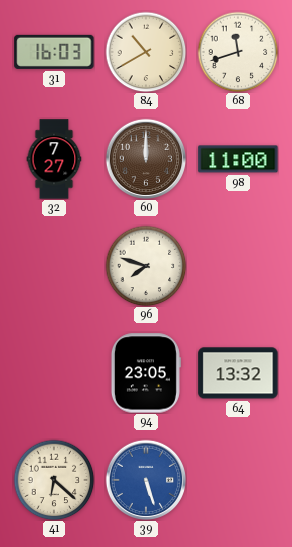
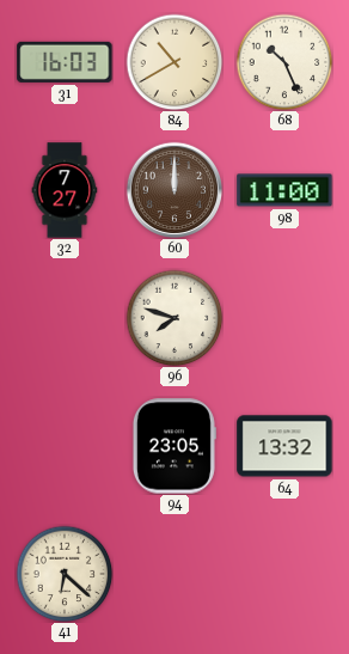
68: 11:42 -> 10:26
39: 5:27 -> none
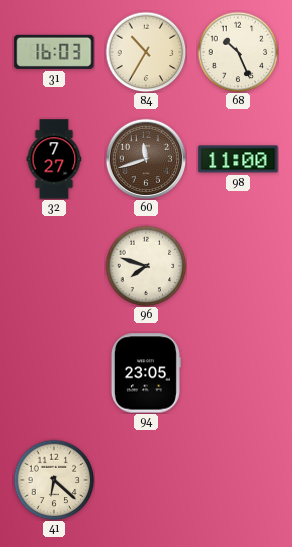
84: 10:40 -> 10:35
60: 12:00 -> 11:42
64: 13:32 -> none
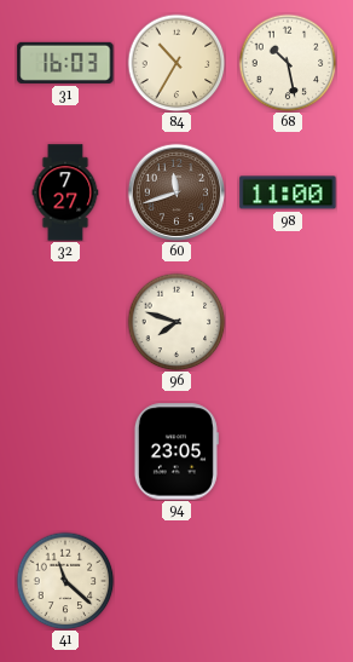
68: 10:26 -> 10:28
41: 6:22 -> 11:22
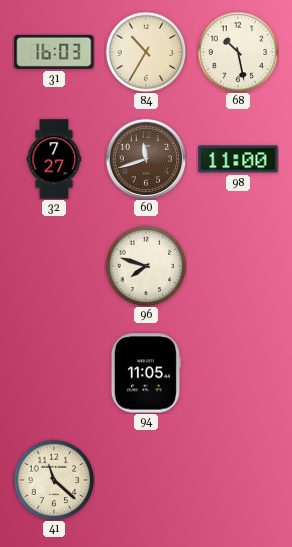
94: 23:05 -> 11:05
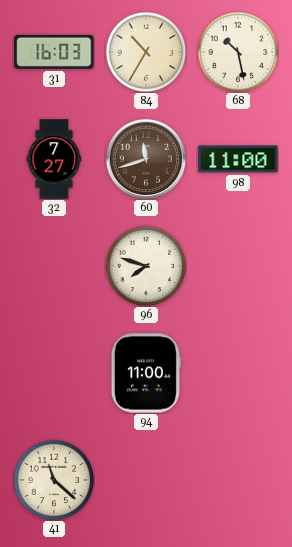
94: 11:05 -> 11:00
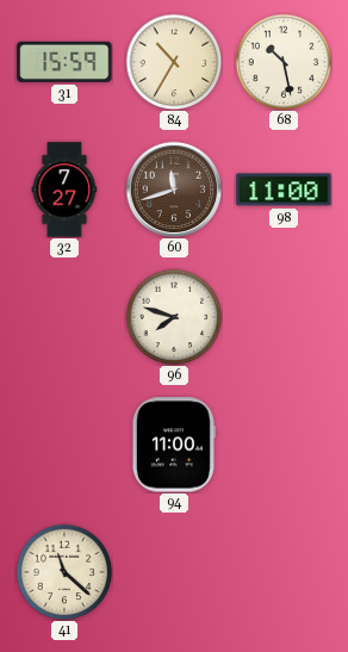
31: 16:03 -> 15:59
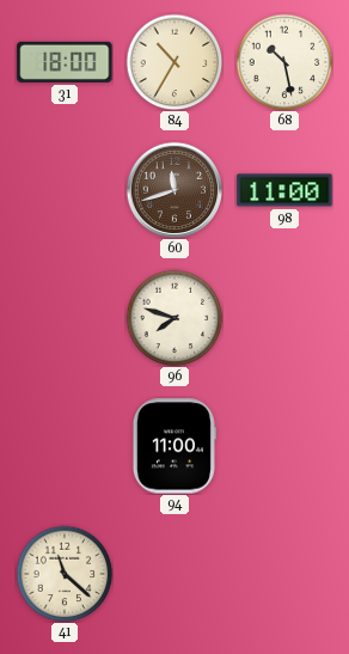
31: 15:59 -> 18:00
32: 7:27 -> none
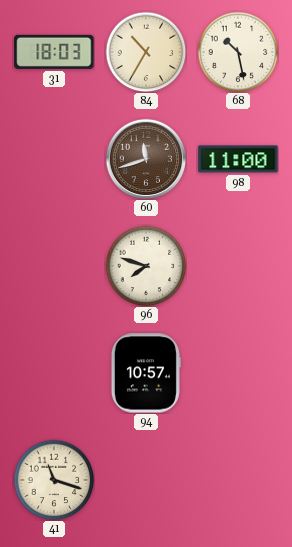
31: 18:00 -> 18:03
94: 11:00 -> 10:57
41: 11:22 -> 11:18
